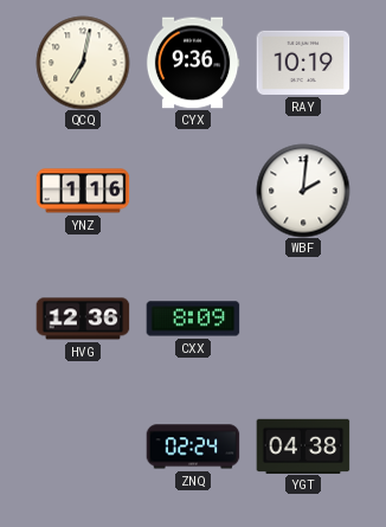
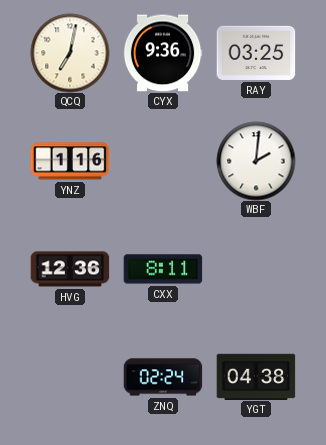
RAY: 10:19 -> 03:25
CXX: 8:09 -> 8:11
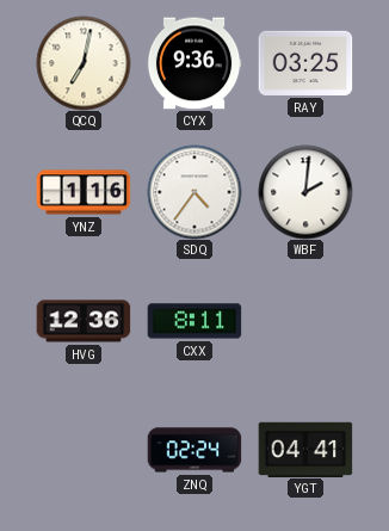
SDQ: none -> 4:36
YGT: 04:38 -> 04:41
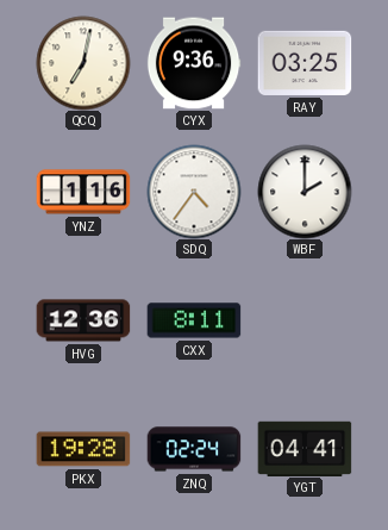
WBF: 2:01 -> 2:00
PKX: none -> 19:28
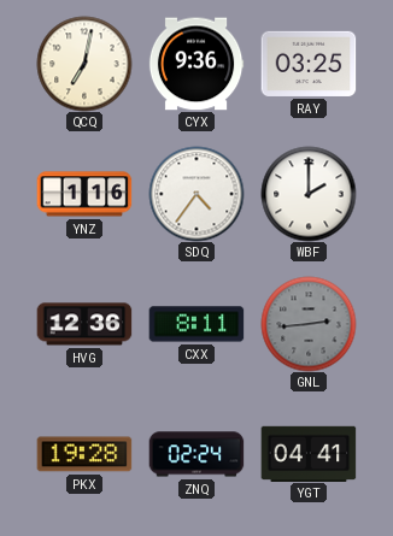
GNL: none -> 2:44
